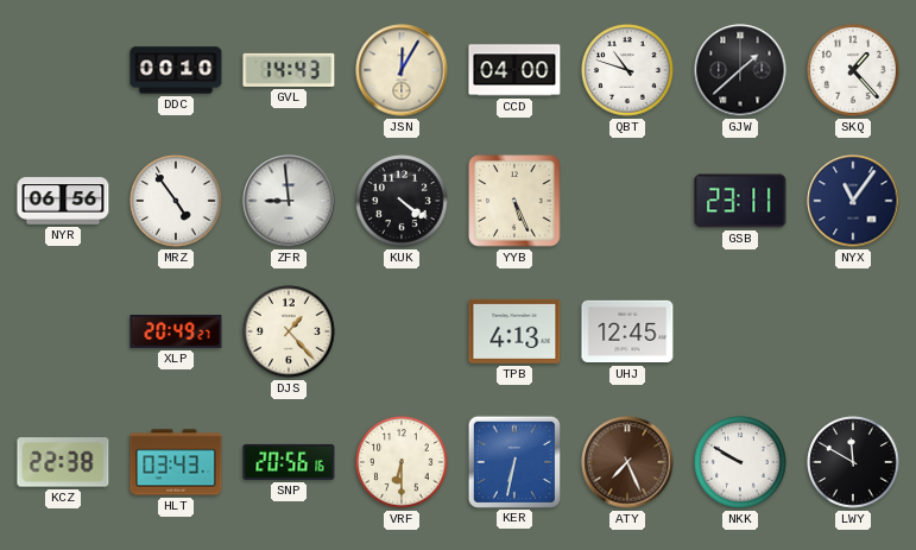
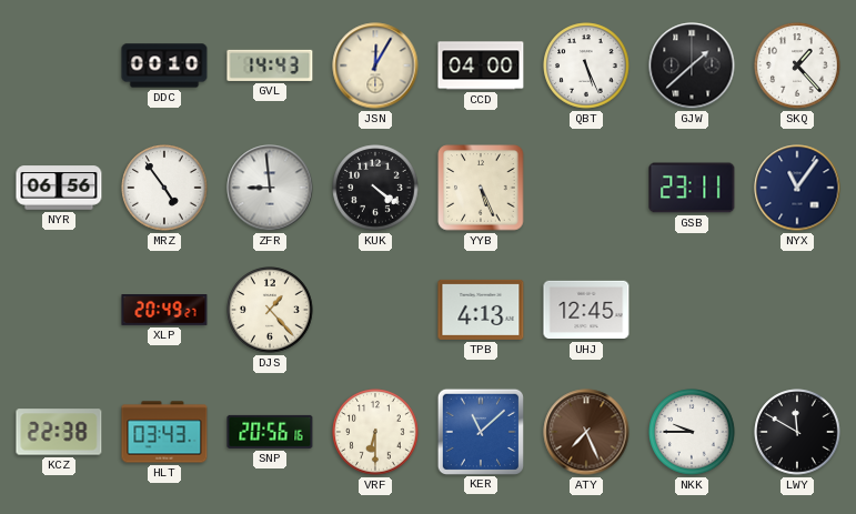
QBT: 10:48 -> 5:26
KER: 6:32 -> 11:08
NKK: 9:50 -> 9:45
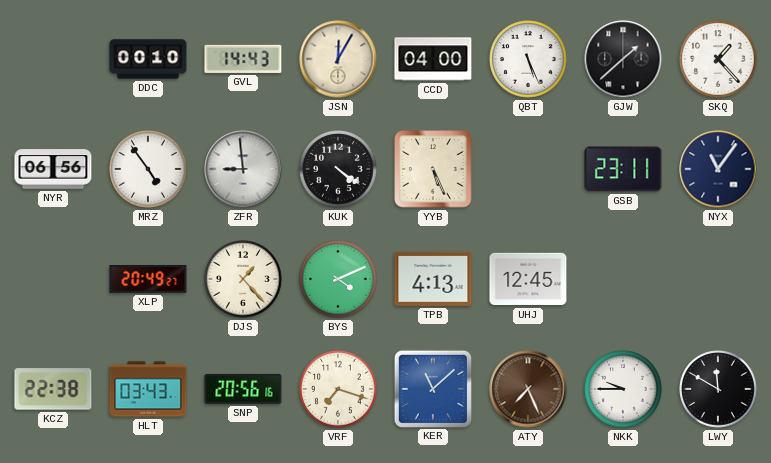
BYS: none -> 4:11
VRF: 6:30 -> 7:18
